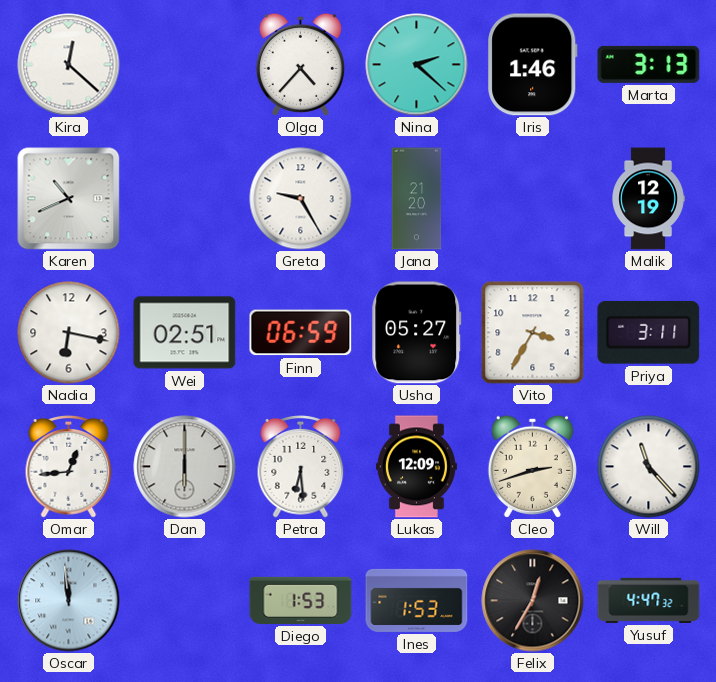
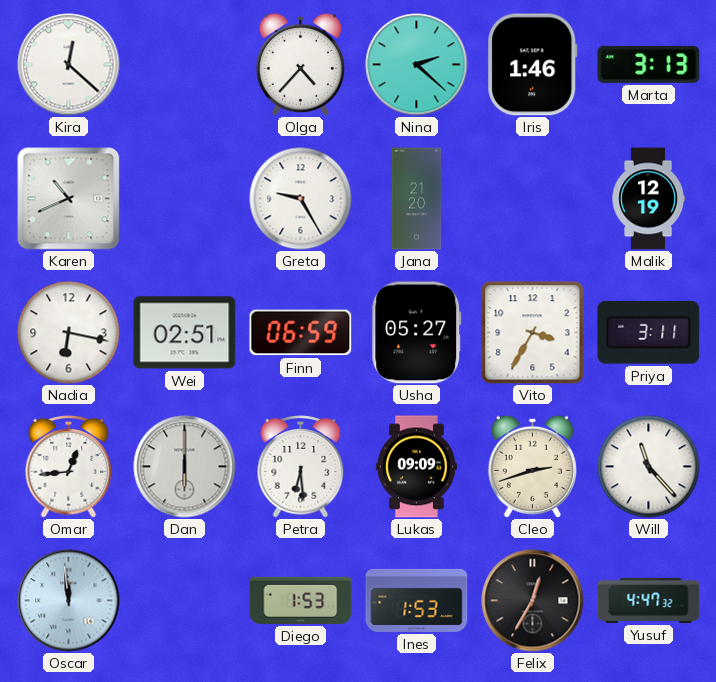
Lukas: 12:09 -> 09:09
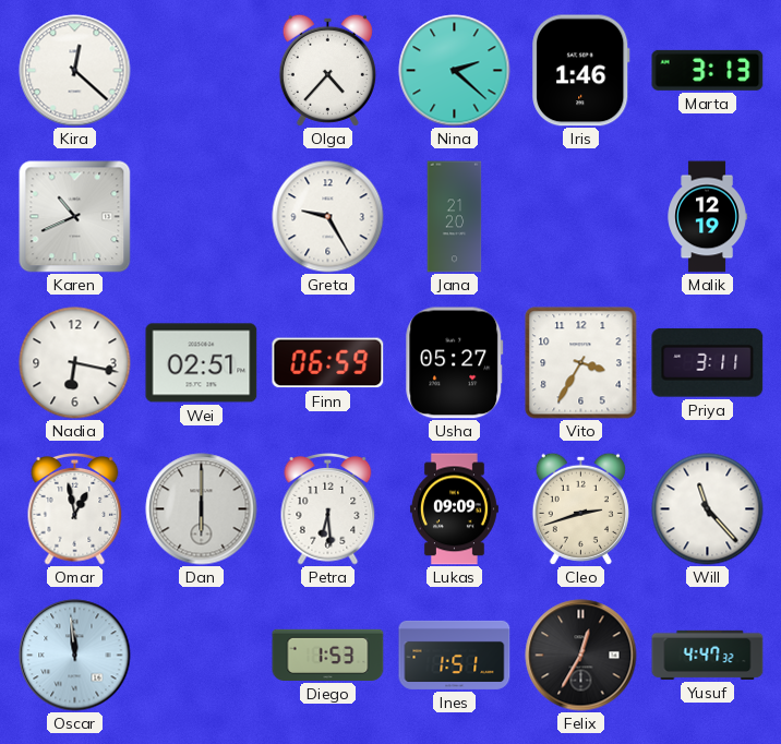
Omar: 12:44 -> 12:58
Ines: 1:53 -> 1:51
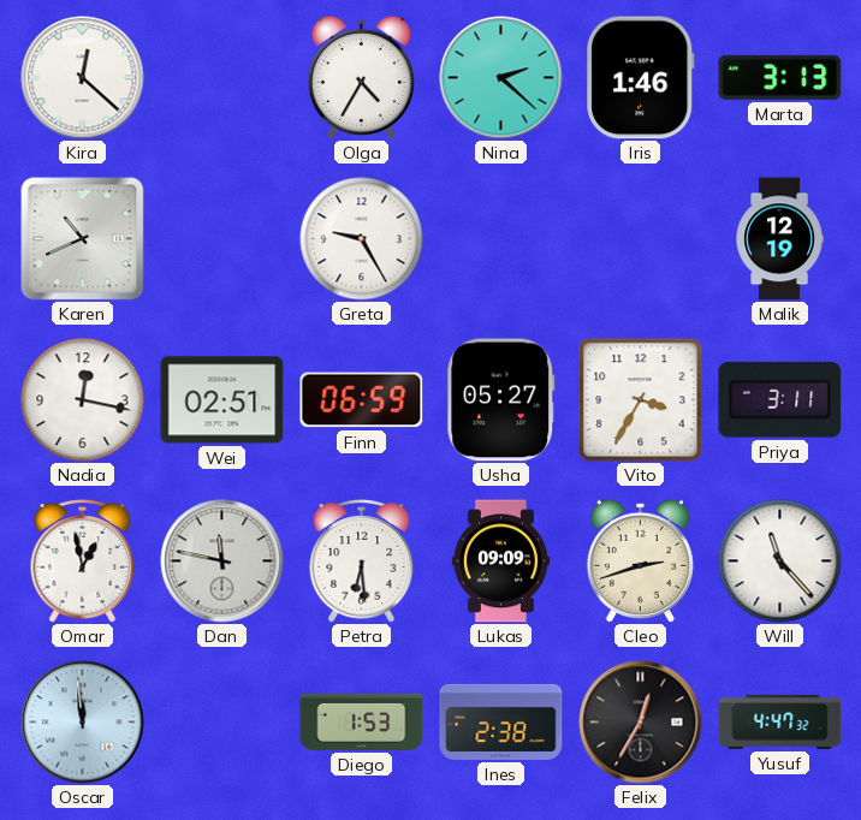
Olga: 4:37 -> 4:35
Jana: 21:20 -> none
Nadia: 6:17 -> 12:17
Dan: 6:00 -> 11:47
Ines: 1:51 -> 2:38
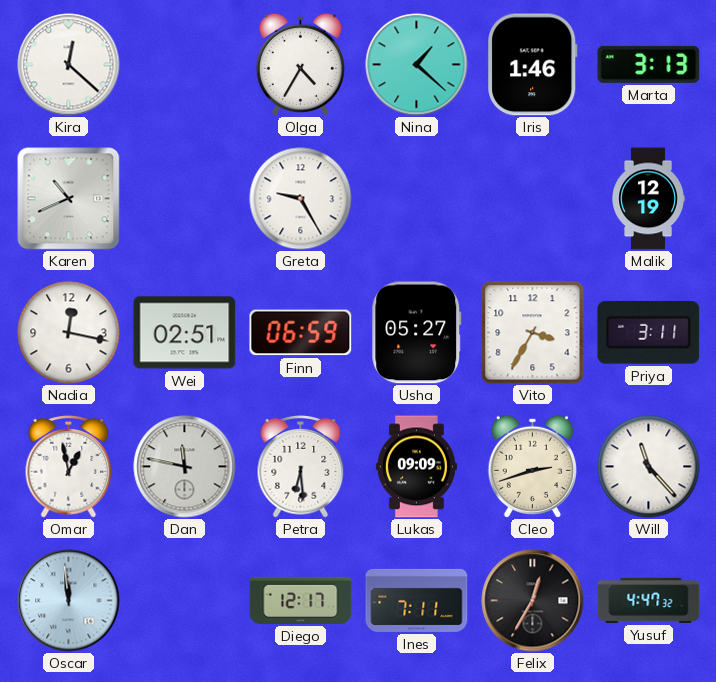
Nina: 2:22 -> 1:22
Diego: 1:53 -> 12:17
Ines: 2:38 -> 7:11
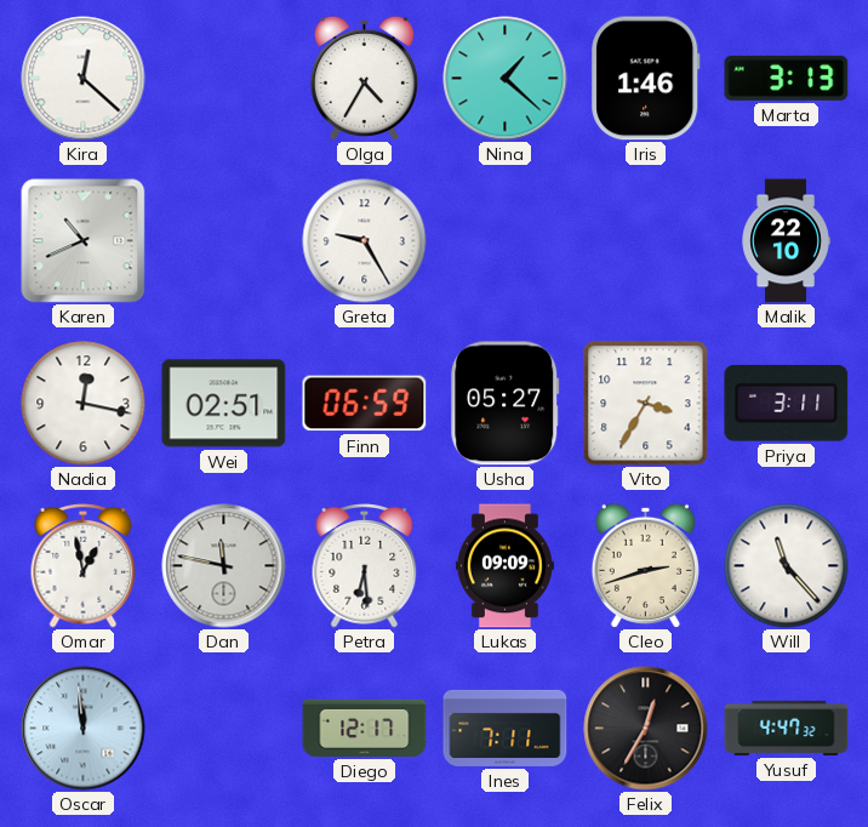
Malik: 12:19 -> 22:10
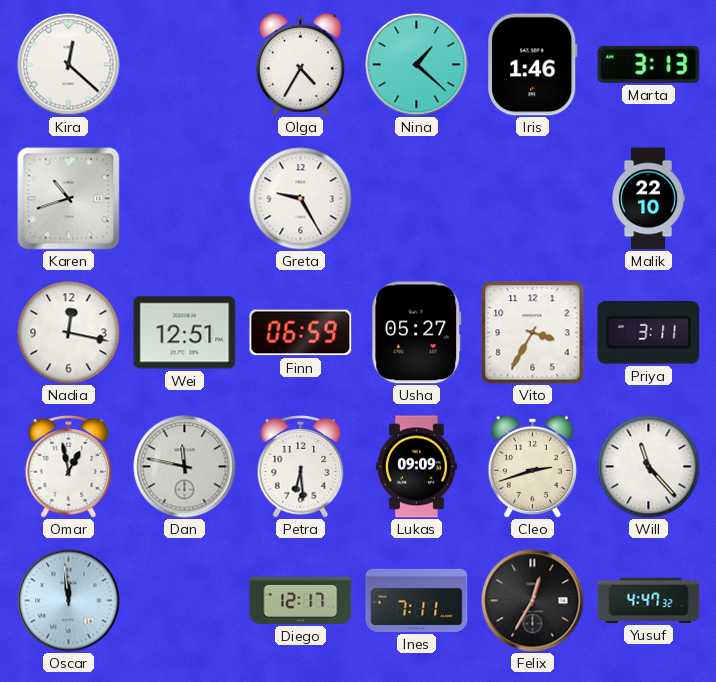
Karen: 10:41 -> 10:42
Wei: 02:51 -> 12:51
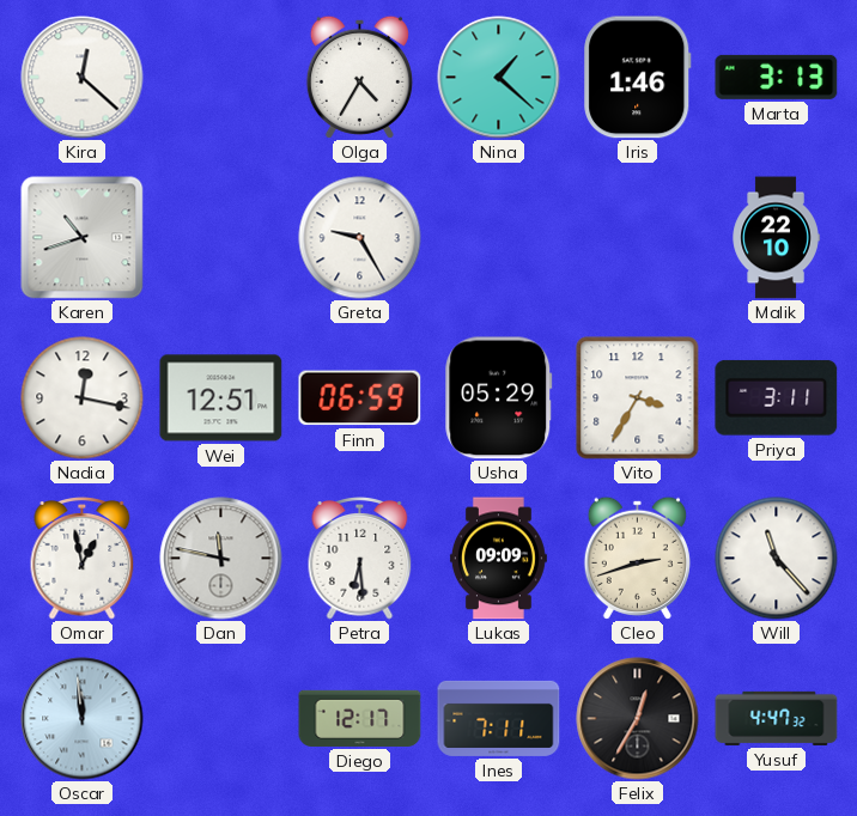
Usha: 05:27 -> 05:29
